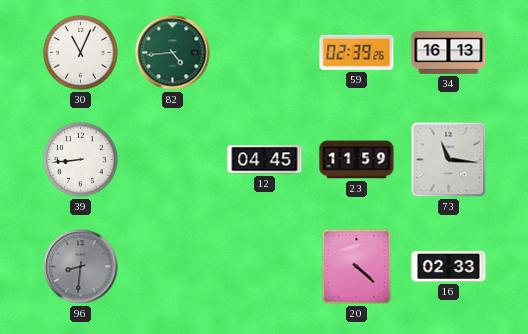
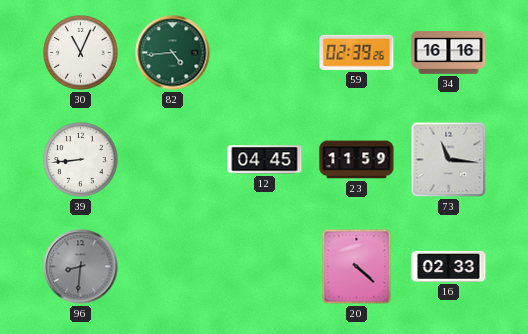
34: 16:13 -> 16:16
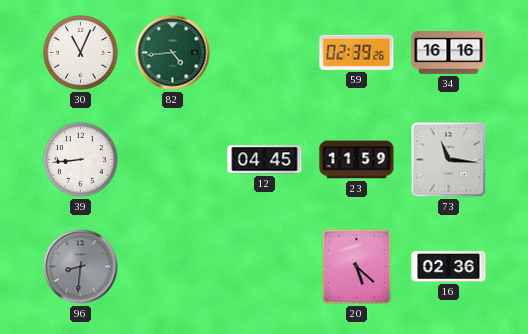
20: 4:22 -> 5:22
16: 02:33 -> 02:36
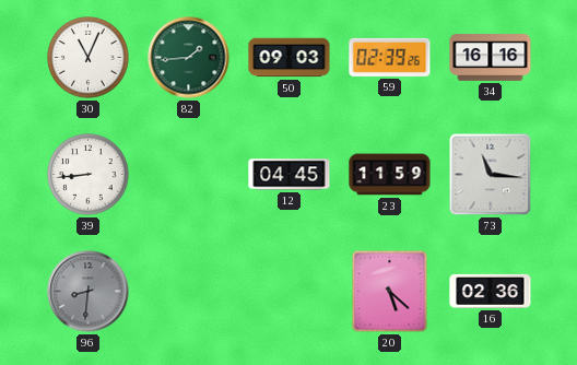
82: 4:44 -> 1:44
50: none -> 09:03
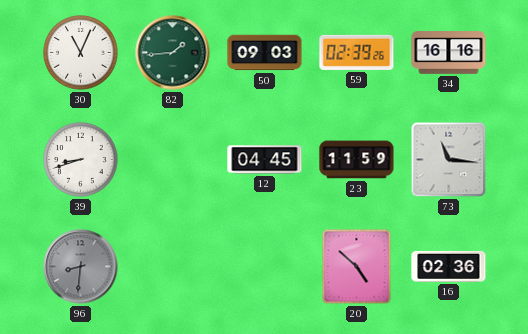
39: 8:44 -> 8:42
20: 5:22 -> 4:52
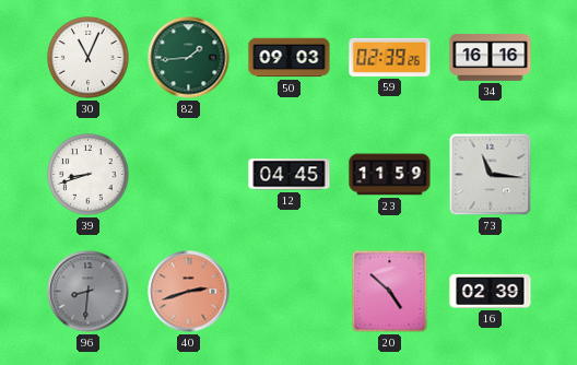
40: none -> 2:42
16: 02:36 -> 02:39
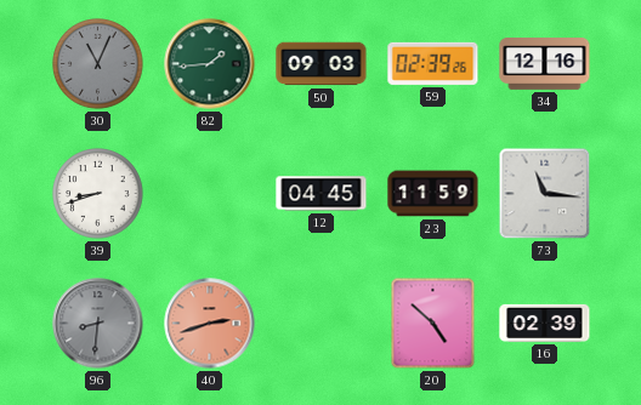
30 dial: white -> grey
34: 16:16 -> 12:16
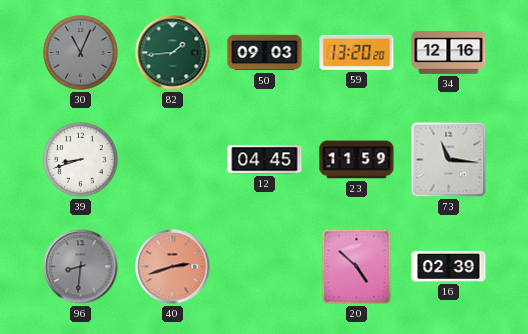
59: 02:39 -> 13:20
